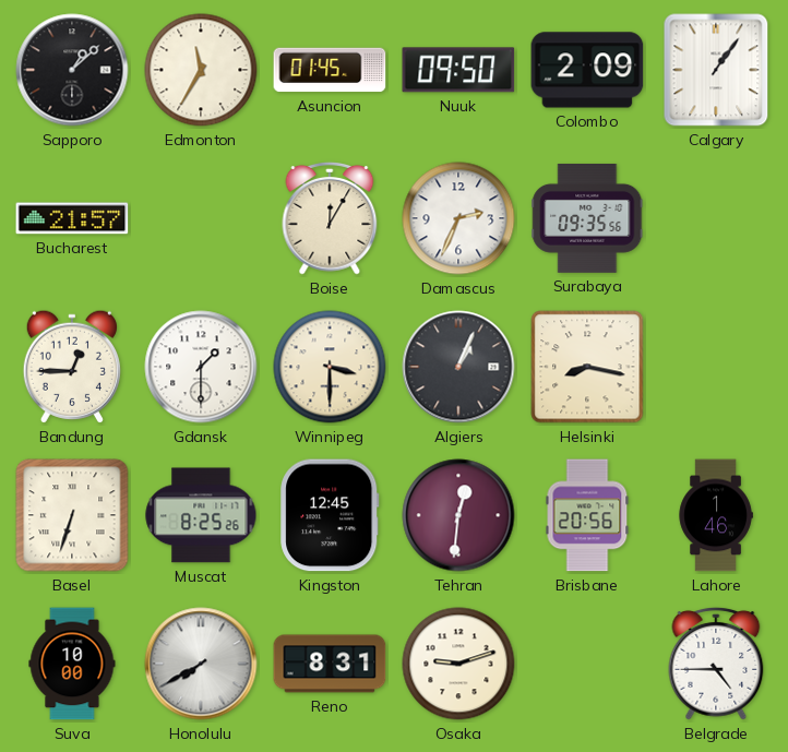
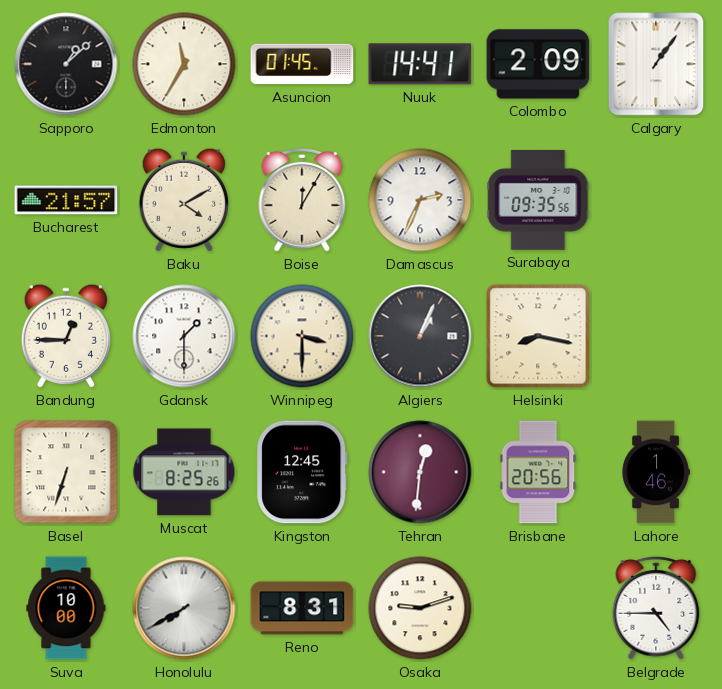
Nuuk: 09:50 -> 14:41
Baku: none -> 4:10
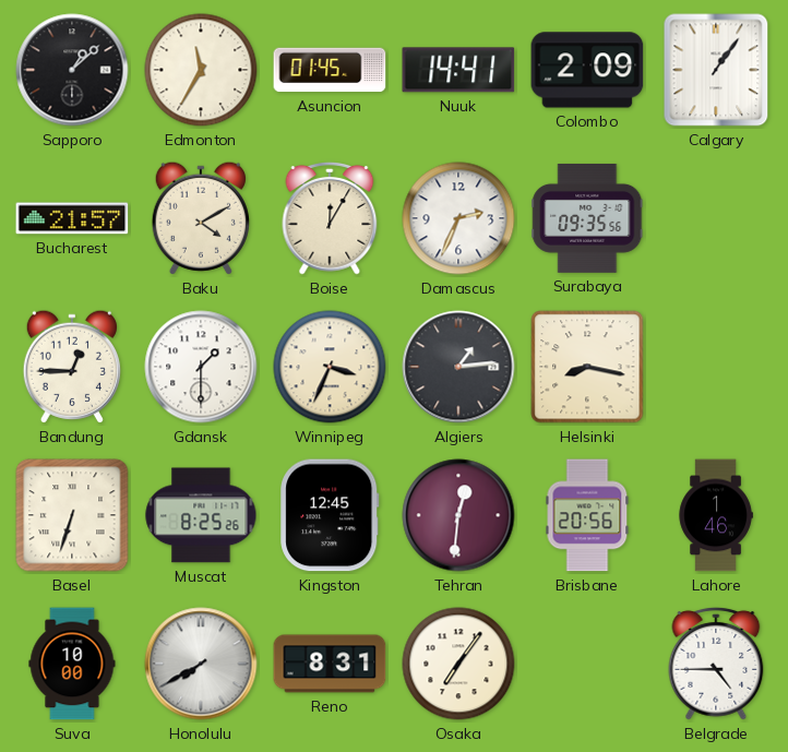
Winnipeg: 3:30 -> 3:34
Algiers: 1:04 -> 1:14
Osaka: 9:12 -> 7:06
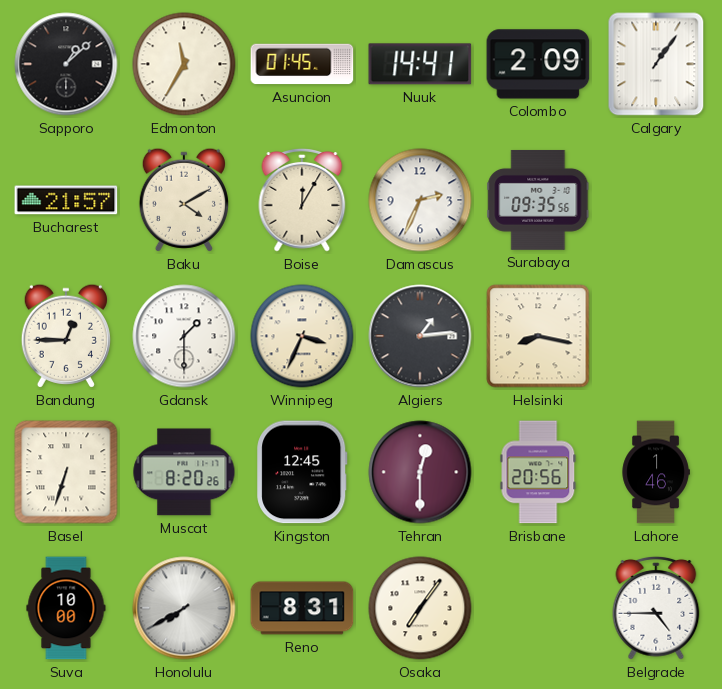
Muscat: 8:25 -> 8:20
Tehran: 12:31 -> 12:30
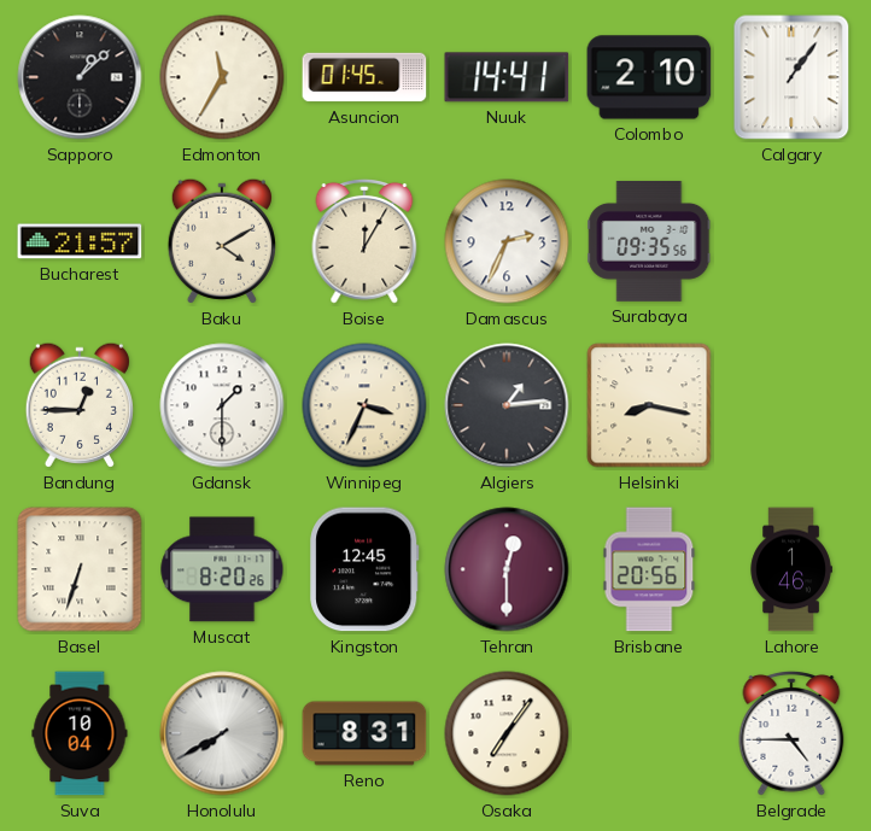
Colombo: 2:09 -> 2:10
Suva: 10:00 -> 10:04
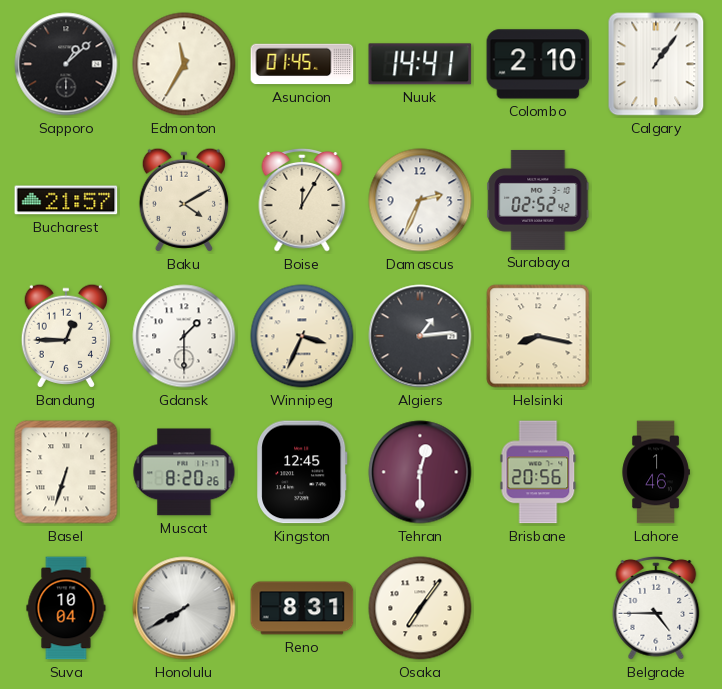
Surabaya: 09:35 -> 02:52
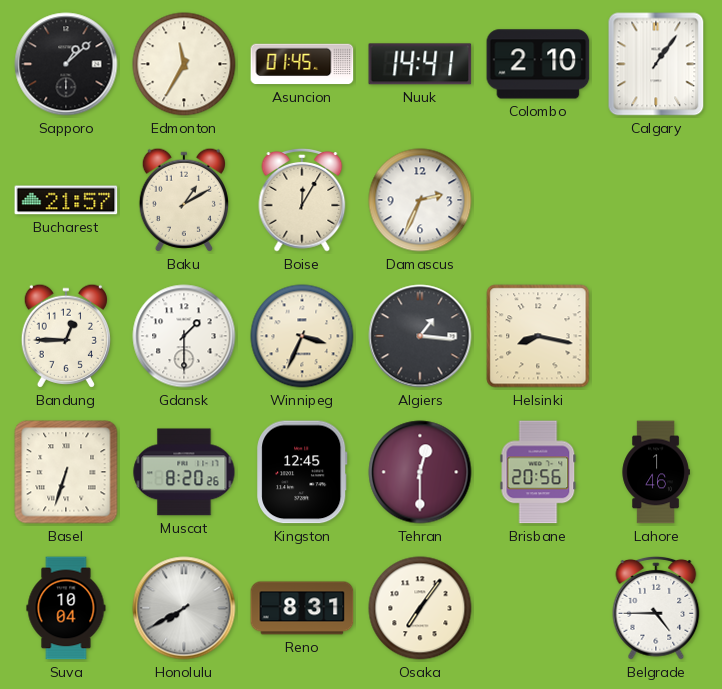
Baku: 4:10 -> 1:10
Surabaya: 02:52 -> none
Algiers: 1:14 -> 1:16
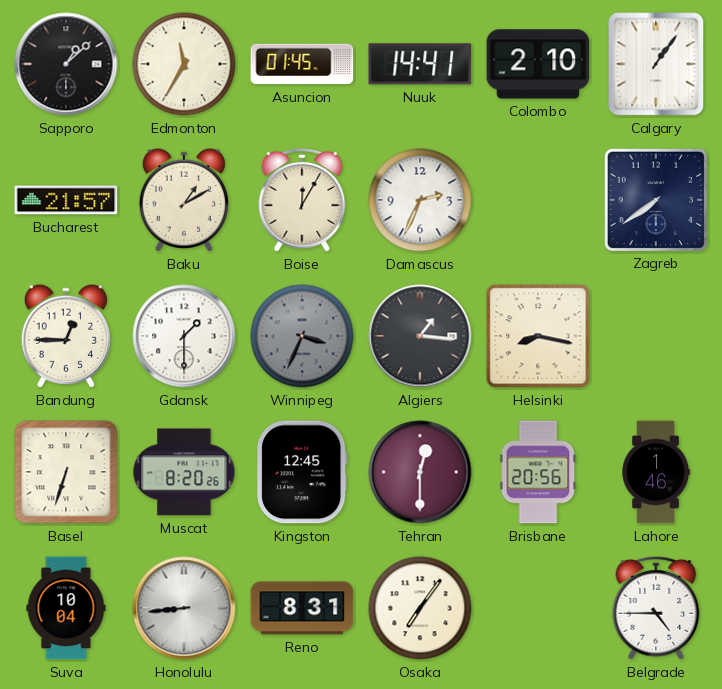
Zagreb: none -> 7:39
Winnipeg dial: cream -> grey
Honolulu: 7:40 -> 8:44
